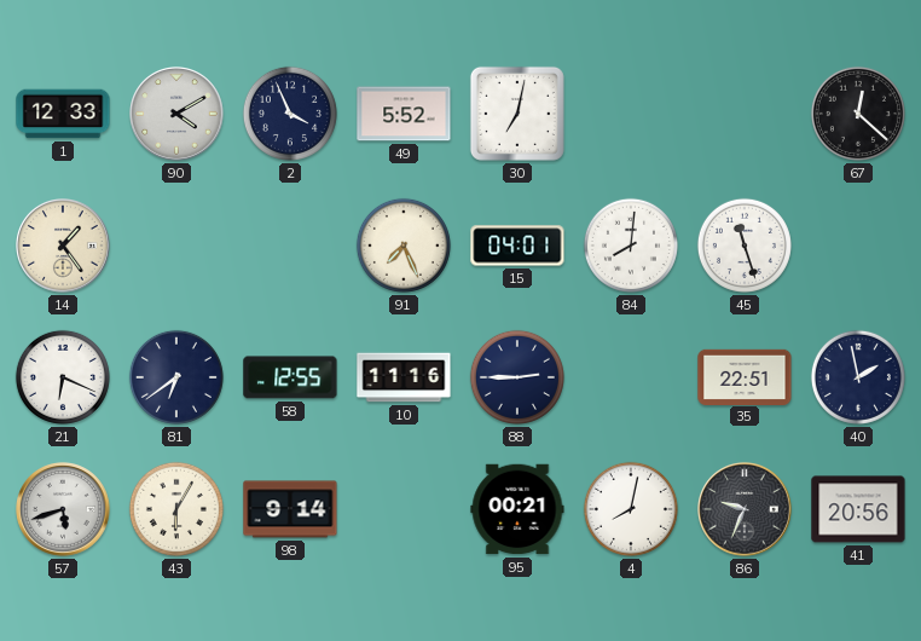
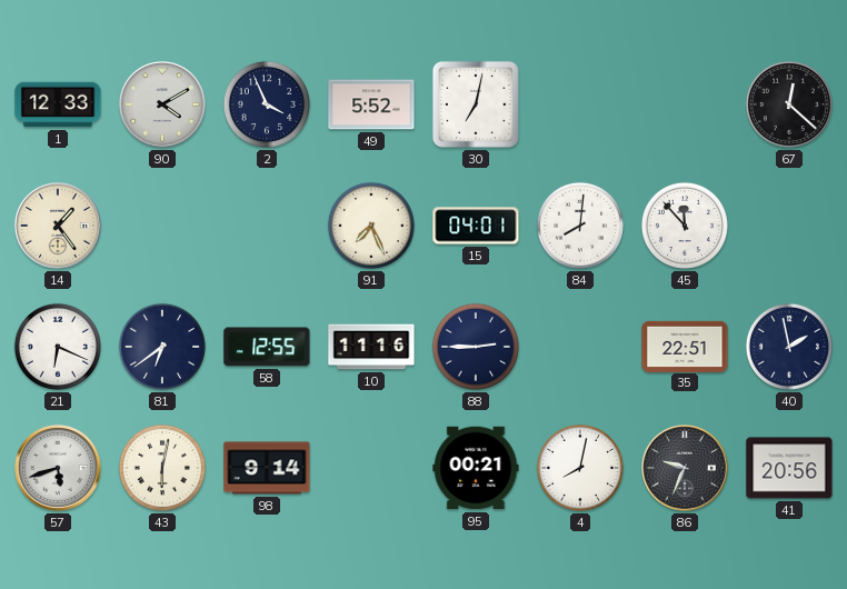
45: 11:27 -> 11:53
43: 6:05 -> 6:02
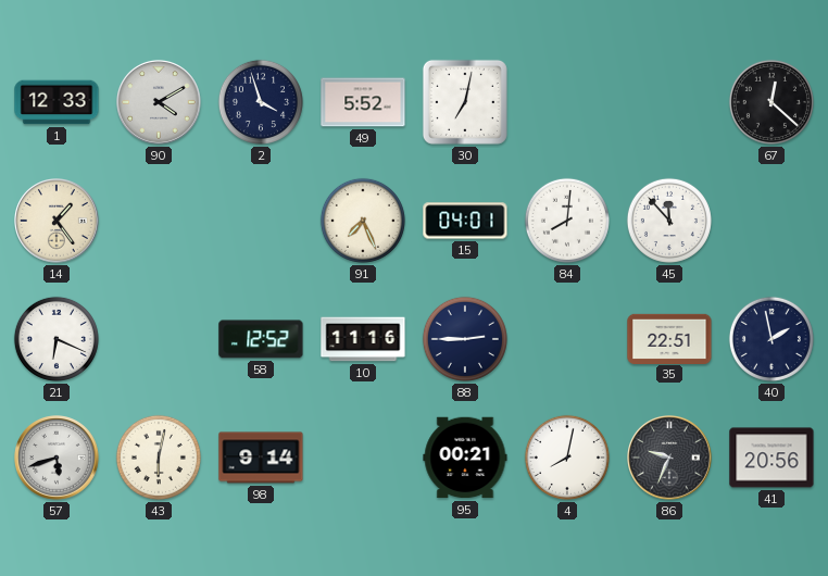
2: 3:56 -> 3:57
81: 6:39 -> none
58: 12:55 -> 12:52
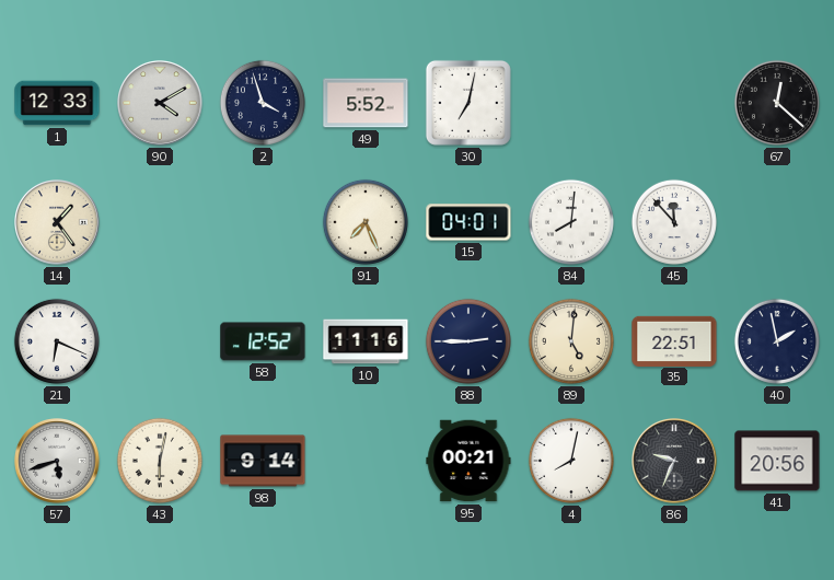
89: none -> 5:01
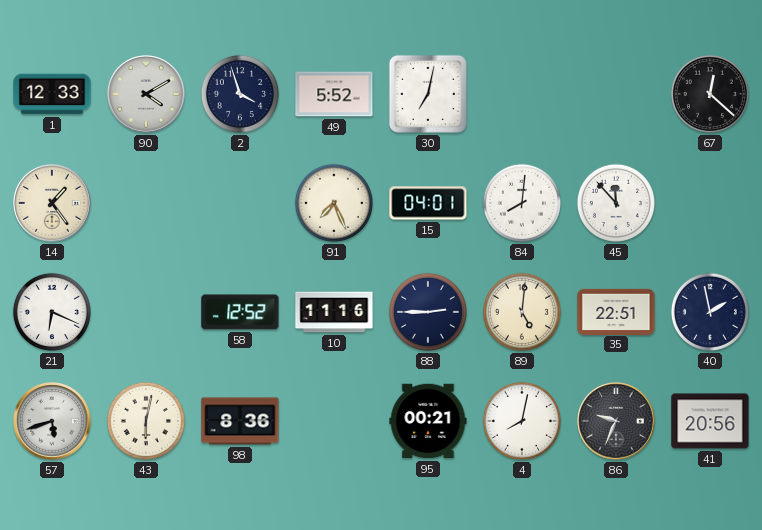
98: 9:14 -> 8:36
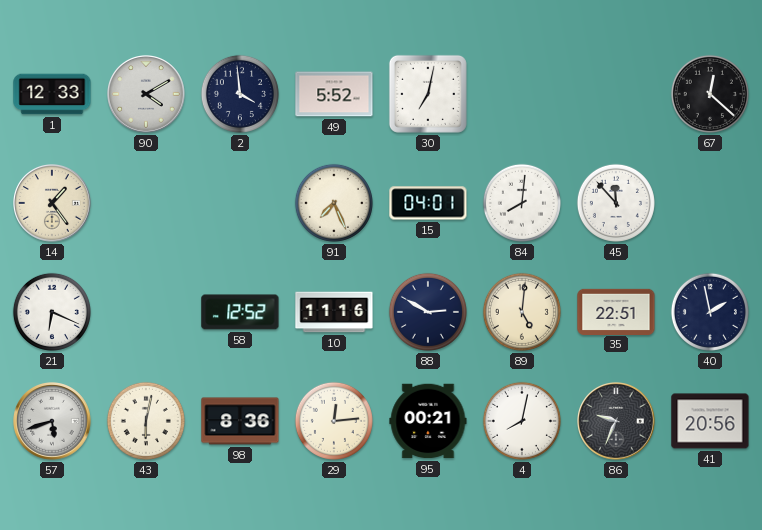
2: 3:57 -> 3:59
88: 2:45 -> 2:50
29: none -> 12:14
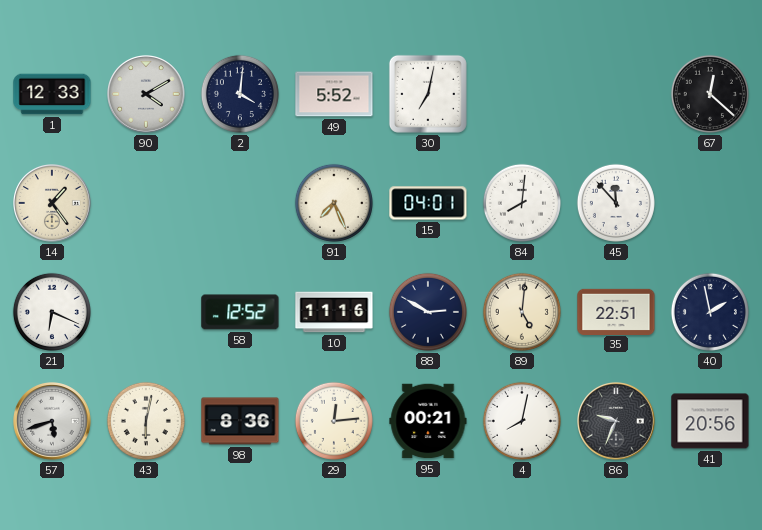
2: 3:59 -> 4:01
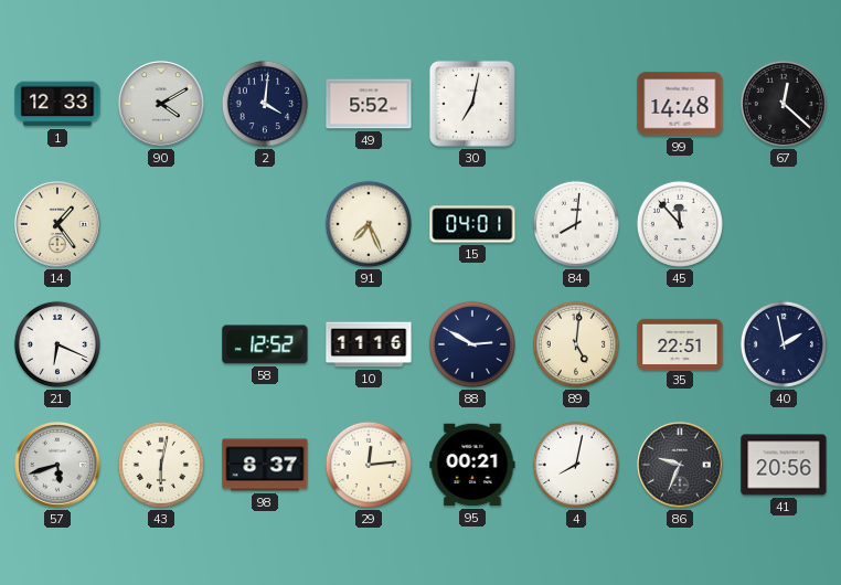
99: none -> 14:48
98: 8:36 -> 8:37
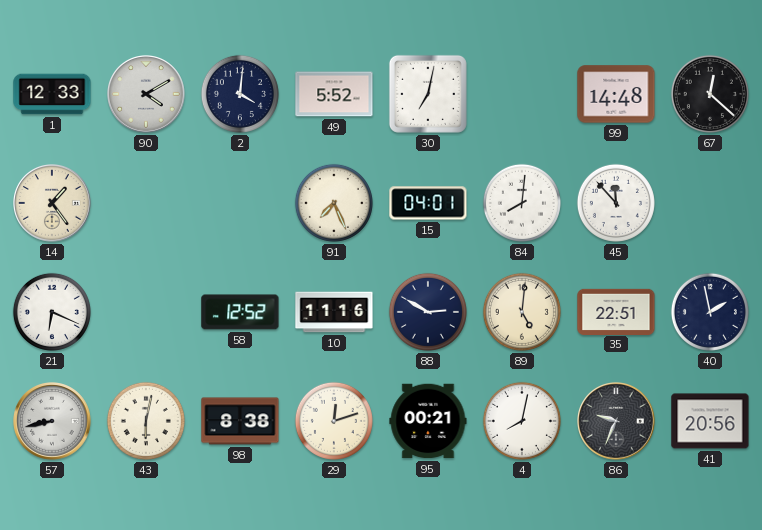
57: 5:42 -> 8:43
98: 8:37 -> 8:38
29: 12:14 -> 12:12
